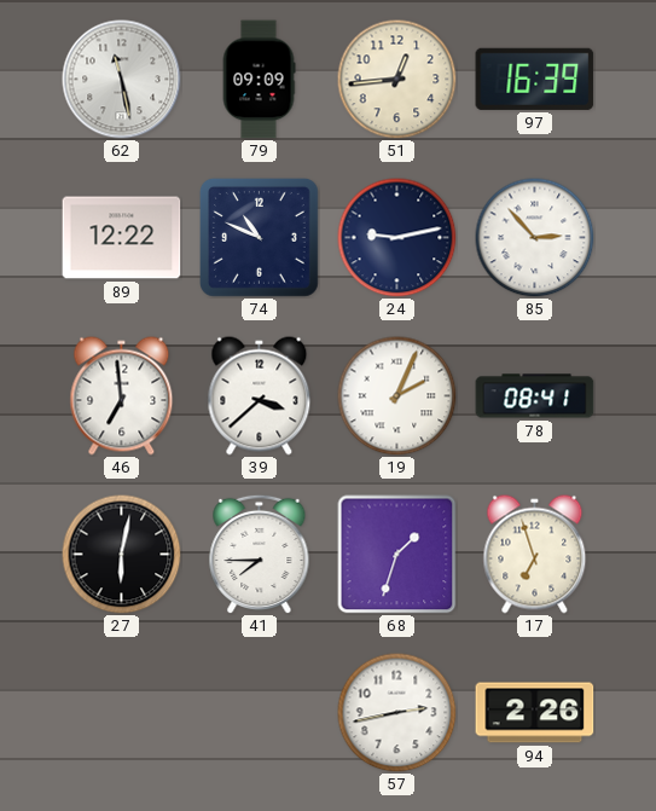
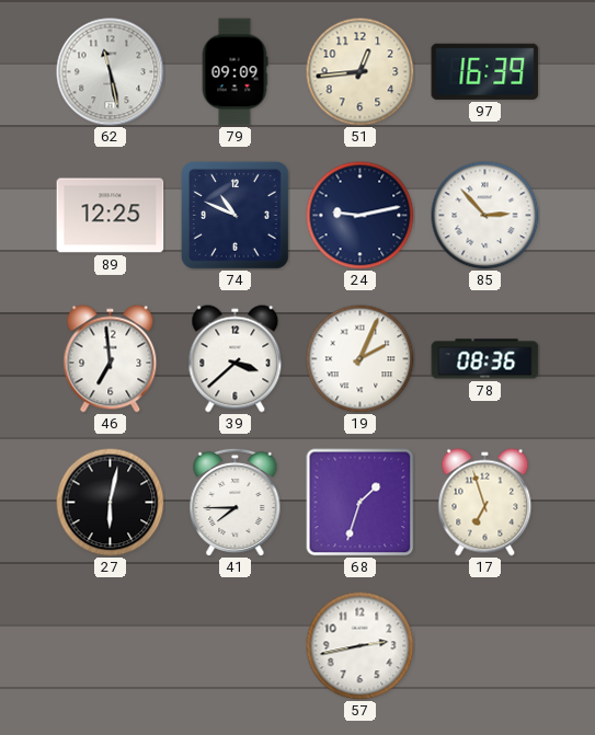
89: 12:22 -> 12:25
78: 08:41 -> 08:36
94: 2:26 -> none
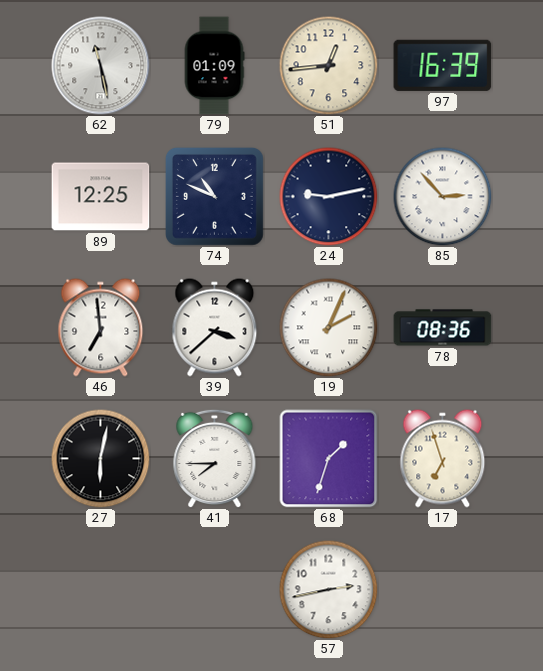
79: 09:09 -> 01:09
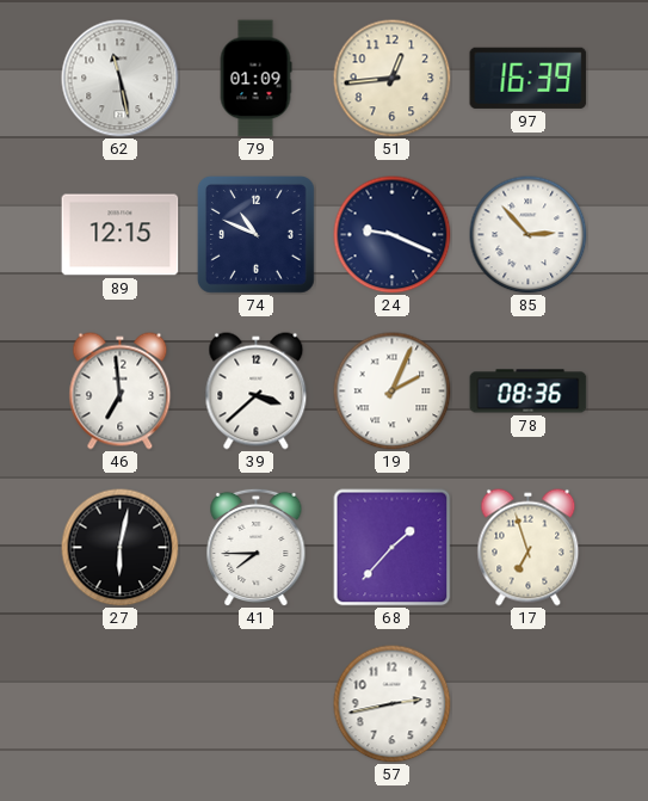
89: 12:25 -> 12:15
24: 9:13 -> 9:19
68: 1:33 -> 1:37
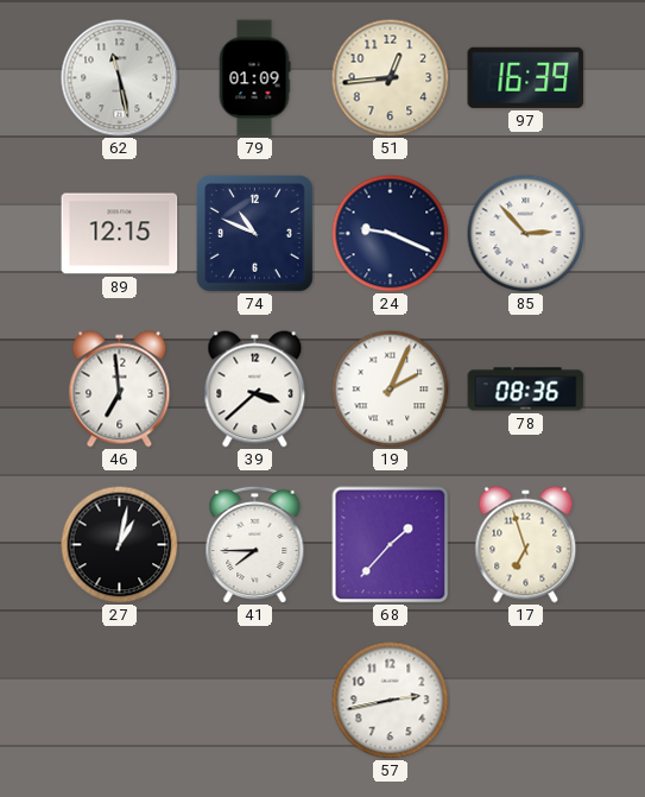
27: 6:02 -> 1:02
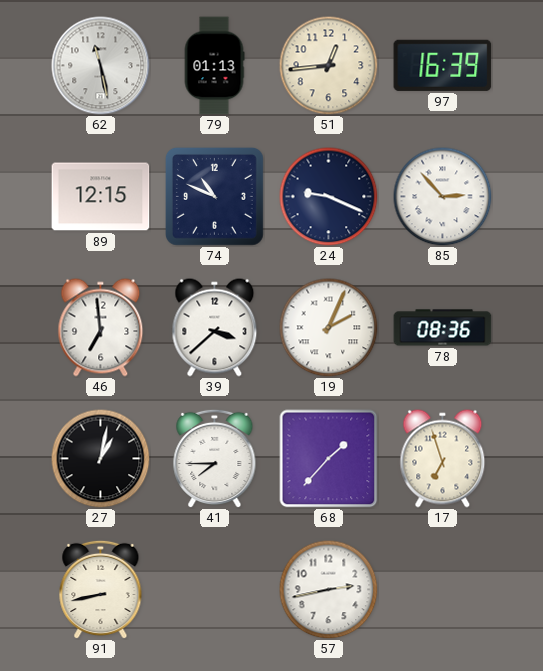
79: 01:09 -> 01:13
91: none -> 8:43
